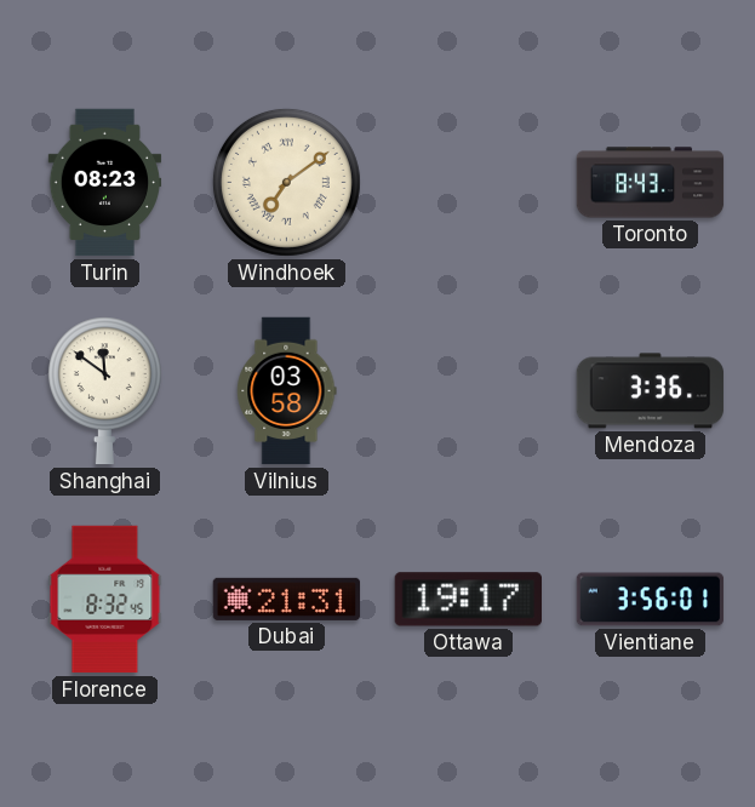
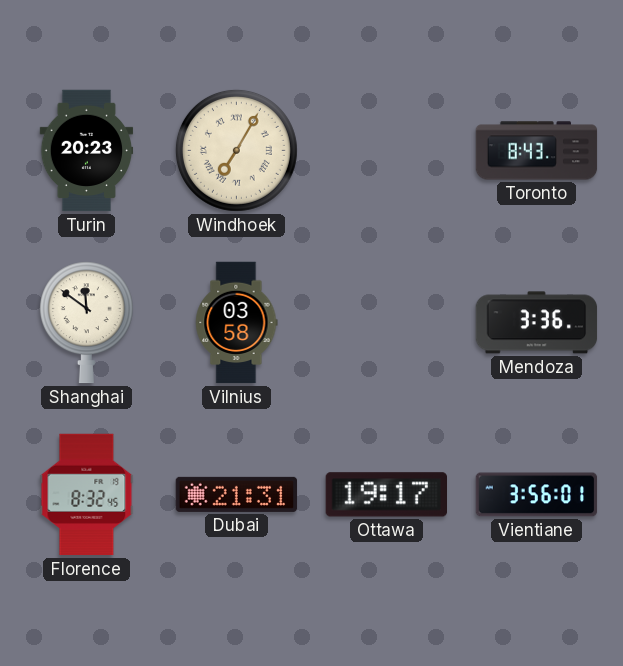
Turin: 08:23 -> 20:23
Windhoek: 7:09 -> 7:05
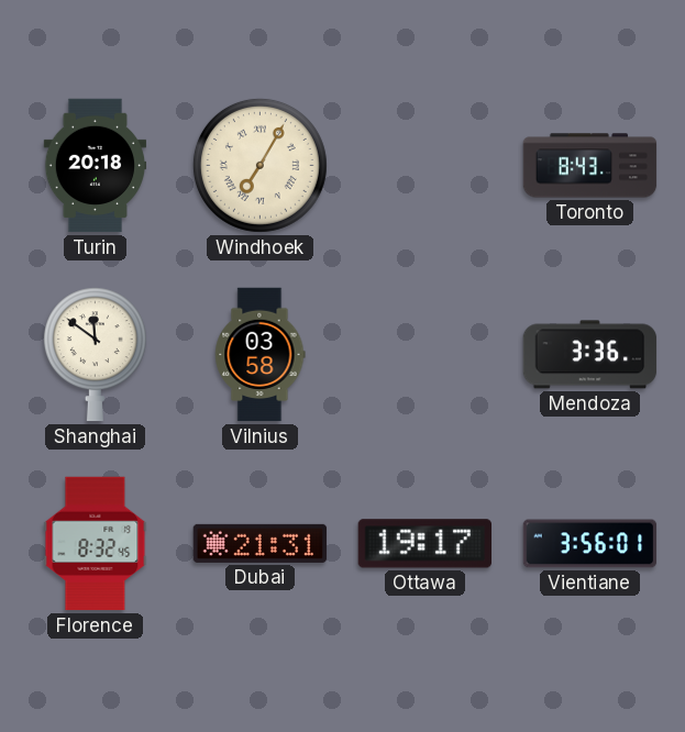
Turin: 20:23 -> 20:18
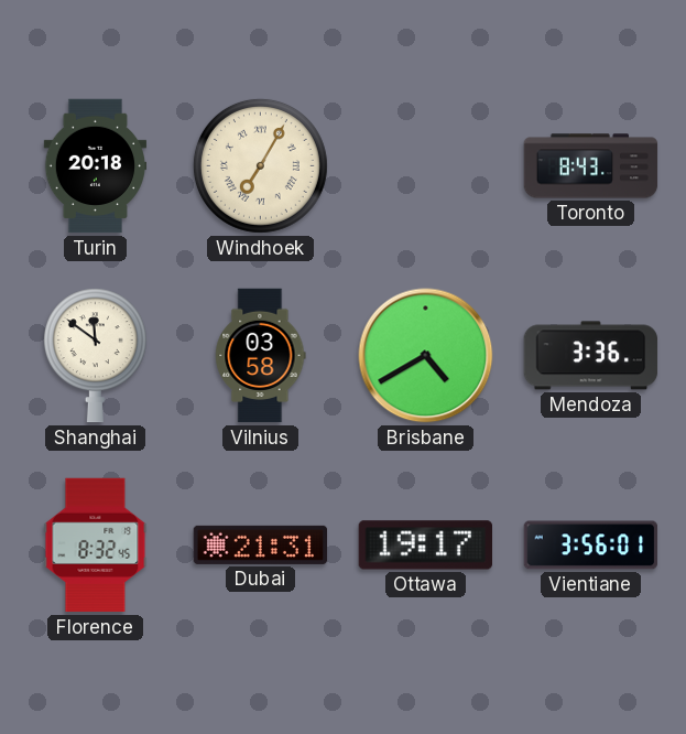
Brisbane: none -> 4:40
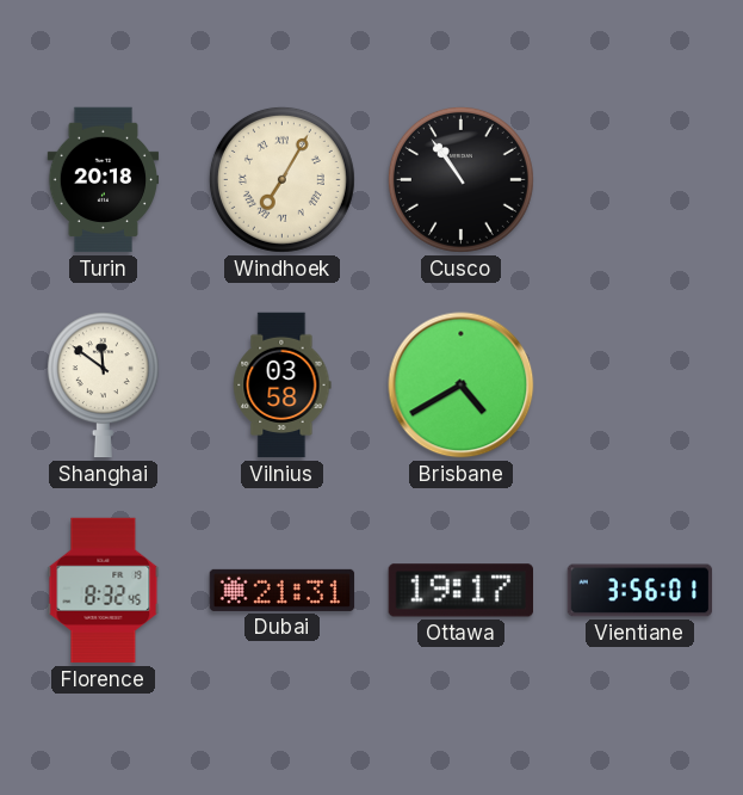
Cusco: none -> 10:54
Toronto: 8:43 -> none
Mendoza: 3:36 -> none
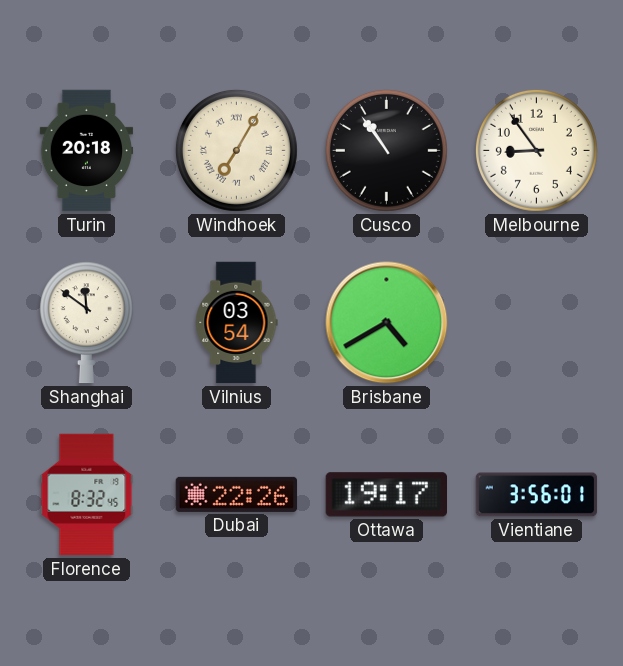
Melbourne: none -> 8:54
Vilnius: 03:58 -> 03:54
Dubai: 21:31 -> 22:26
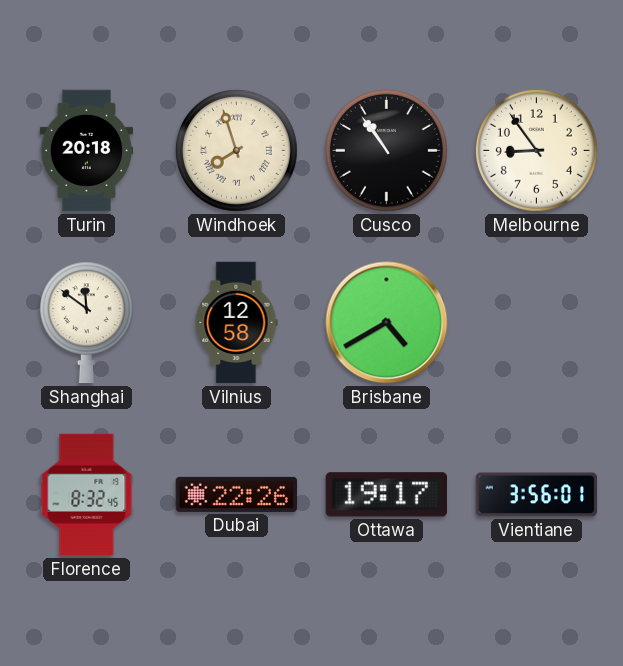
Windhoek: 7:05 -> 7:57
Vilnius: 03:54 -> 12:58
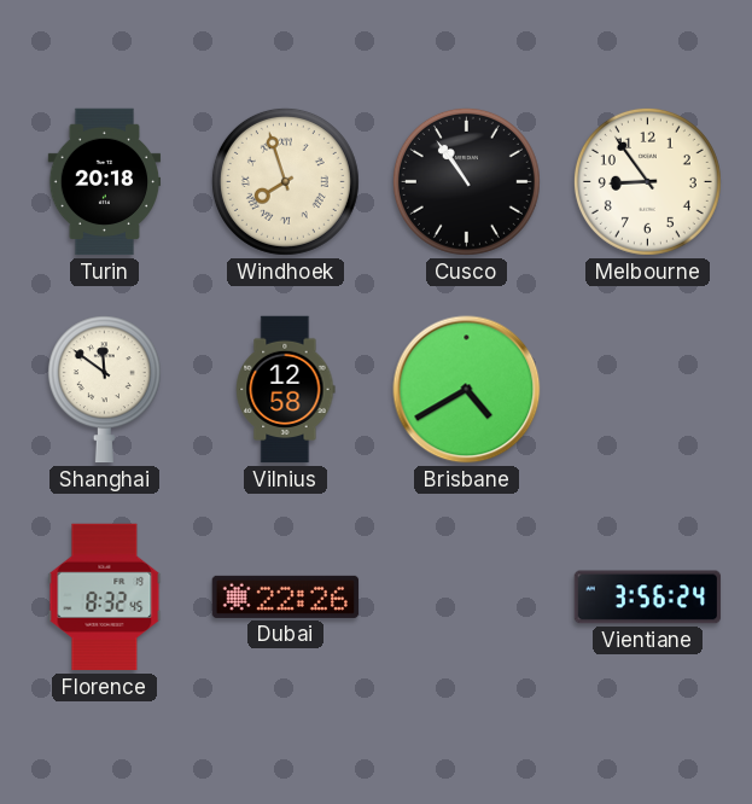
Ottawa: 19:17 -> none
Vientiane: 3:56:01 -> 3:56:24
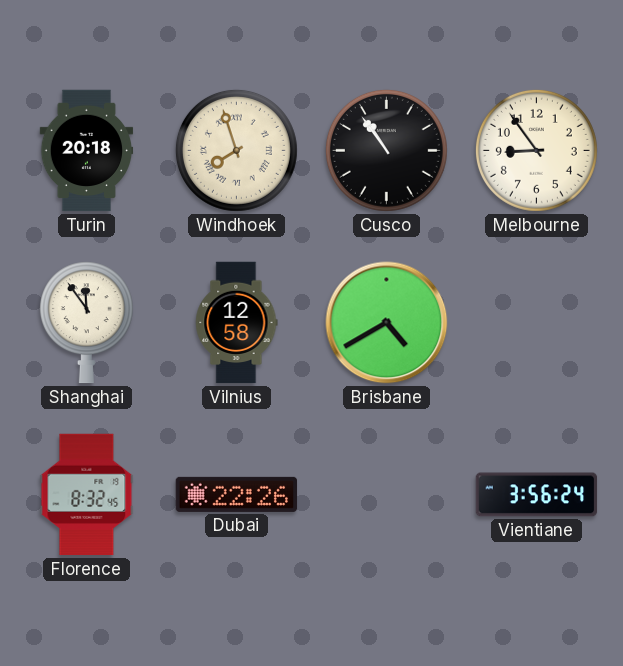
Shanghai: 11:51 -> 11:54
